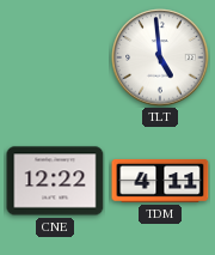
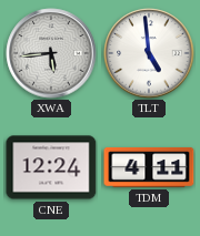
XWA: none -> 5:44
CNE: 12:22 -> 12:24
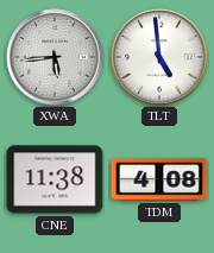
CNE: 12:24 -> 11:38
TDM: 4:11 -> 4:08
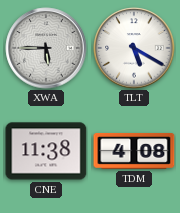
XWA: 5:44 -> 5:45
TLT: 4:59 -> 5:20
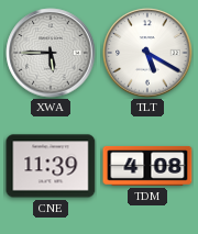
CNE: 11:38 -> 11:39
